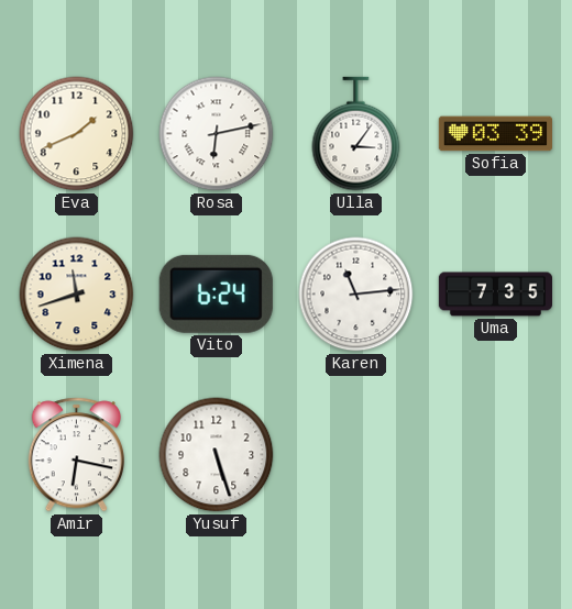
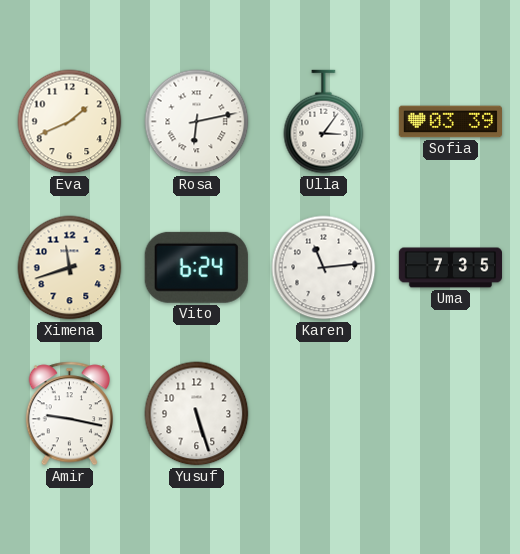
Amir: 6:17 -> 9:17
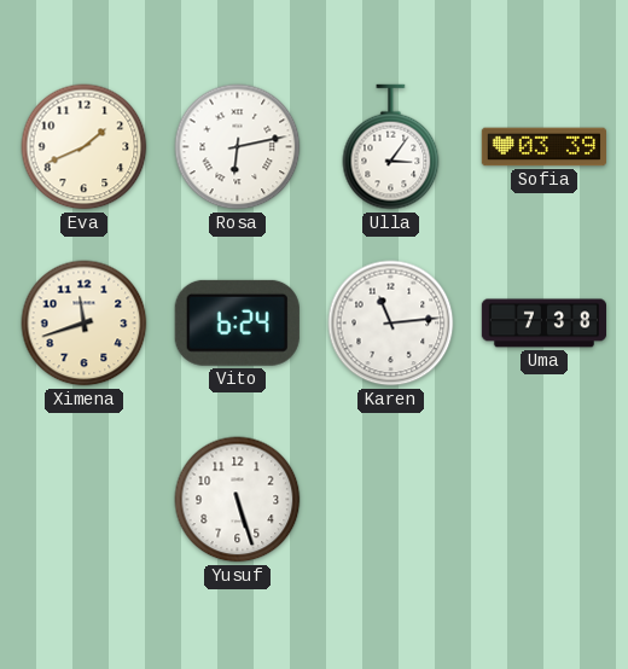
Uma: 7:35 -> 7:38
Amir: 9:17 -> none
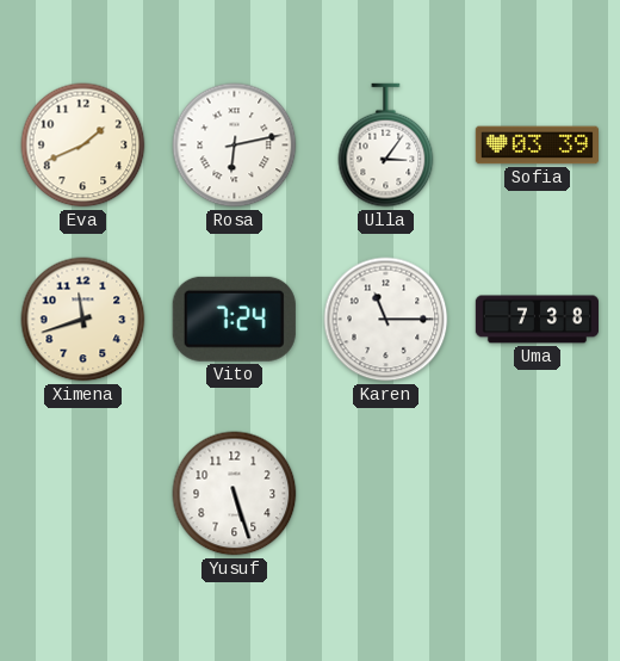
Vito: 6:24 -> 7:24
Karen: 11:14 -> 11:15
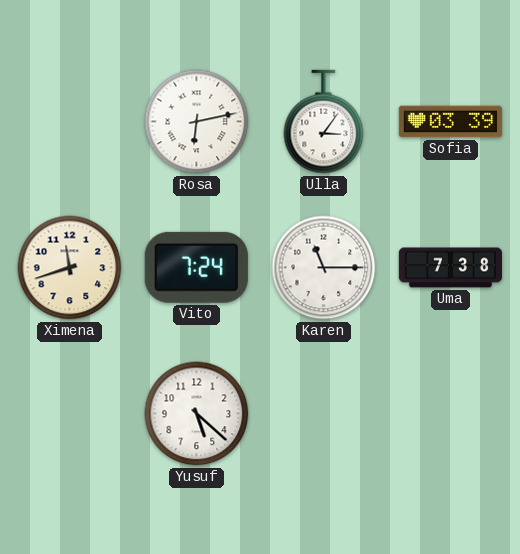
Eva: 1:41 -> none
Yusuf: 5:27 -> 5:22
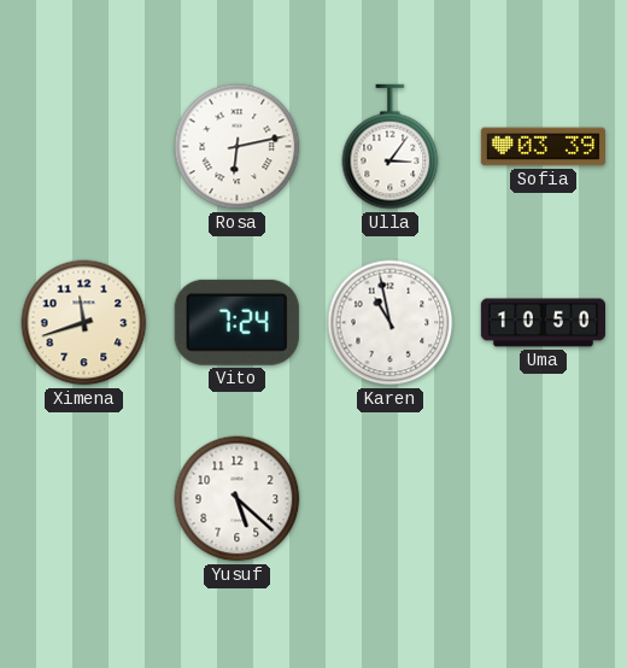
Karen: 11:15 -> 10:58
Uma: 7:38 -> 10:50
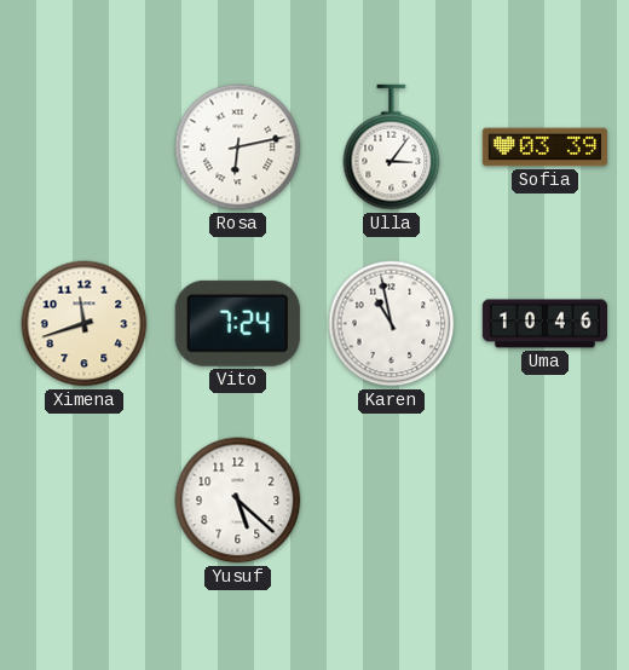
Uma: 10:50 -> 10:46
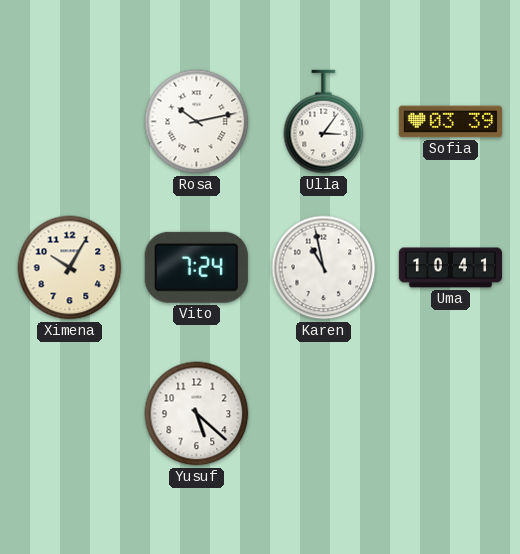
Rosa: 6:13 -> 10:13
Ximena: 11:42 -> 10:05
Uma: 10:46 -> 10:41
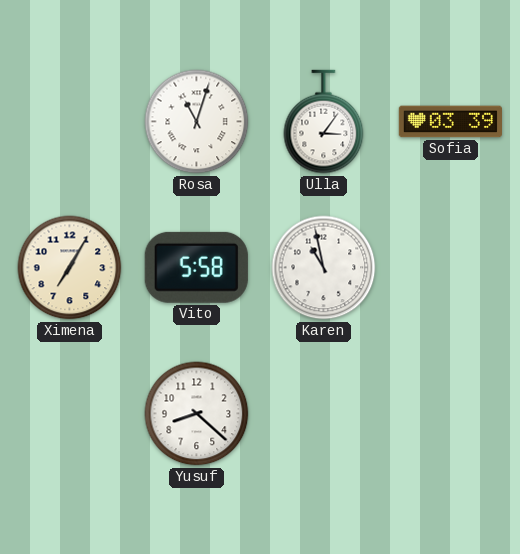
Rosa: 10:13 -> 11:03
Ximena: 10:05 -> 7:05
Vito: 7:24 -> 5:58
Uma: 10:41 -> none
Yusuf: 5:22 -> 8:22
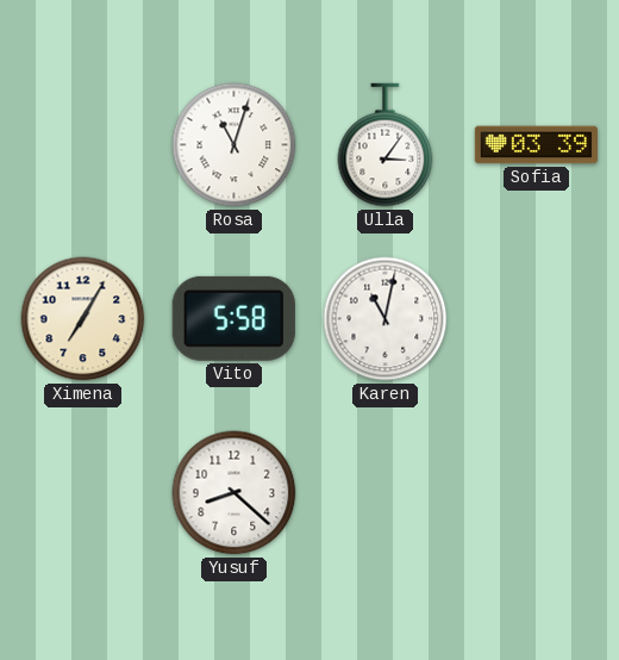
Karen: 10:58 -> 11:02
